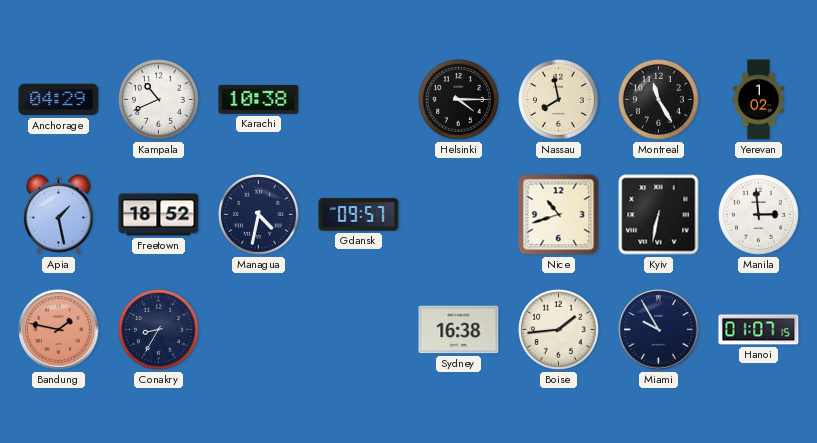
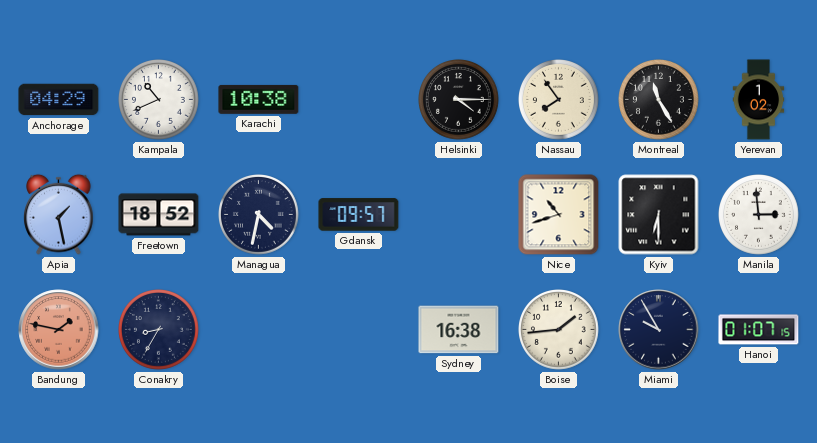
Nassau: 7:58 -> 7:54
Kyiv: 6:32 -> 6:30
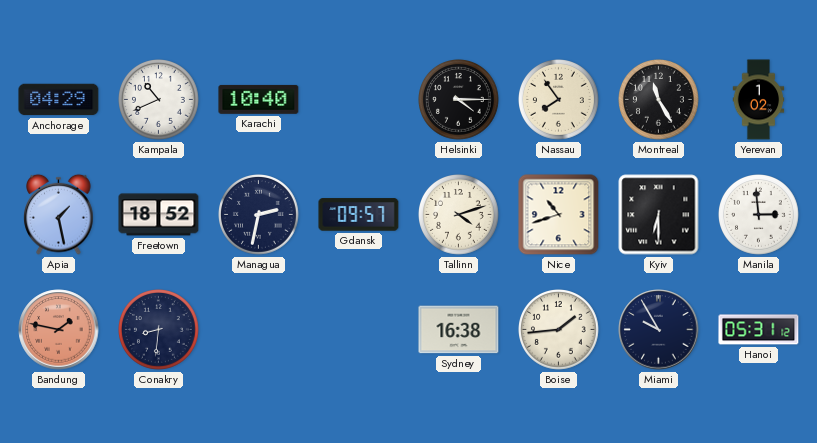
Karachi: 10:38 -> 10:40
Managua: 4:32 -> 2:32
Tallinn: none -> 4:12
Conakry: 8:35 -> 8:31
Hanoi: 01:07 -> 05:31
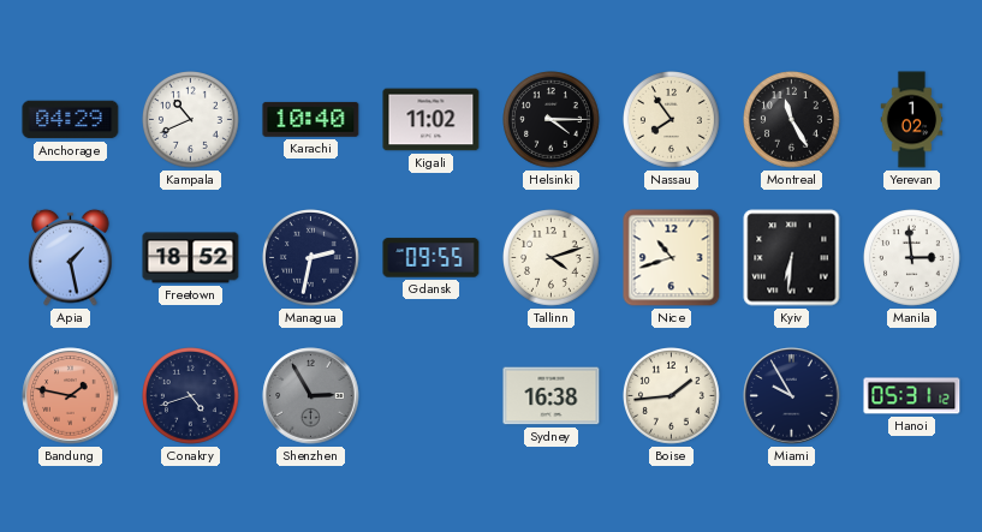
Kigali: none -> 11:02
Gdansk: 09:57 -> 09:55
Kyiv: 6:30 -> 6:31
Conakry: 8:31 -> 4:42
Shenzhen: none -> 2:55
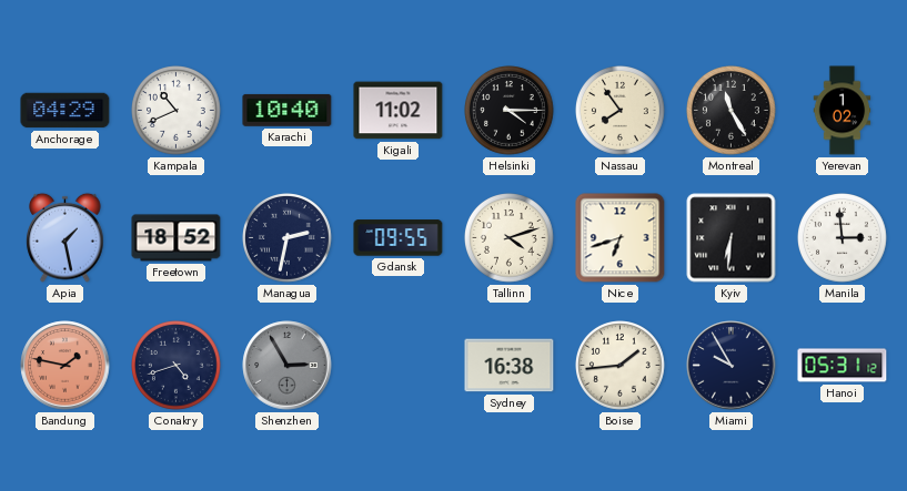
Nice: 10:42 -> 6:42
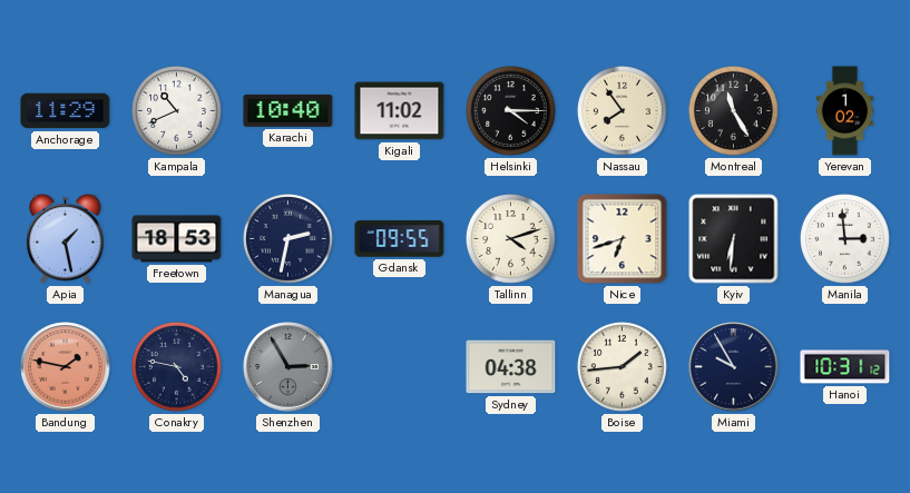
Anchorage: 04:29 -> 11:29
Freetown: 18:52 -> 18:53
Conakry: 4:42 -> 4:47
Sydney: 16:38 -> 04:38
Hanoi: 05:31 -> 10:31
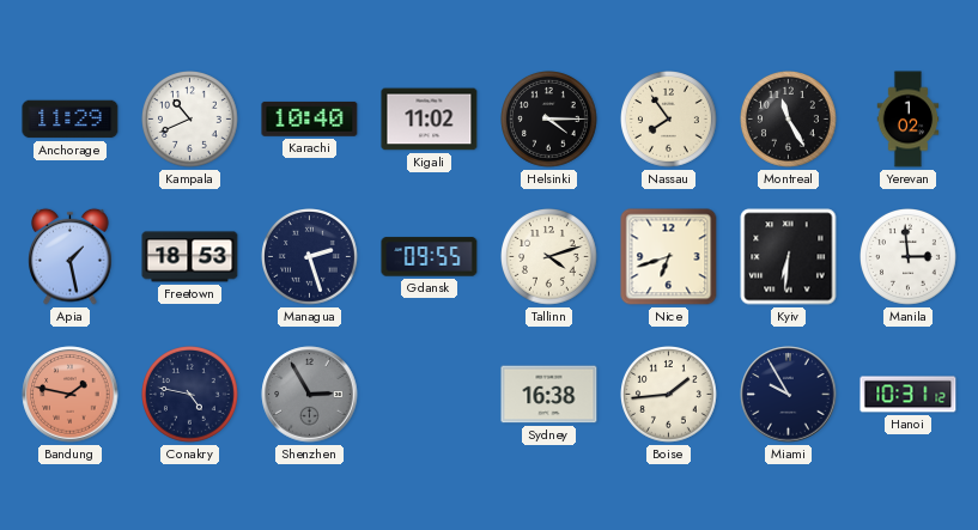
Managua: 2:32 -> 2:27
Sydney: 04:38 -> 16:38
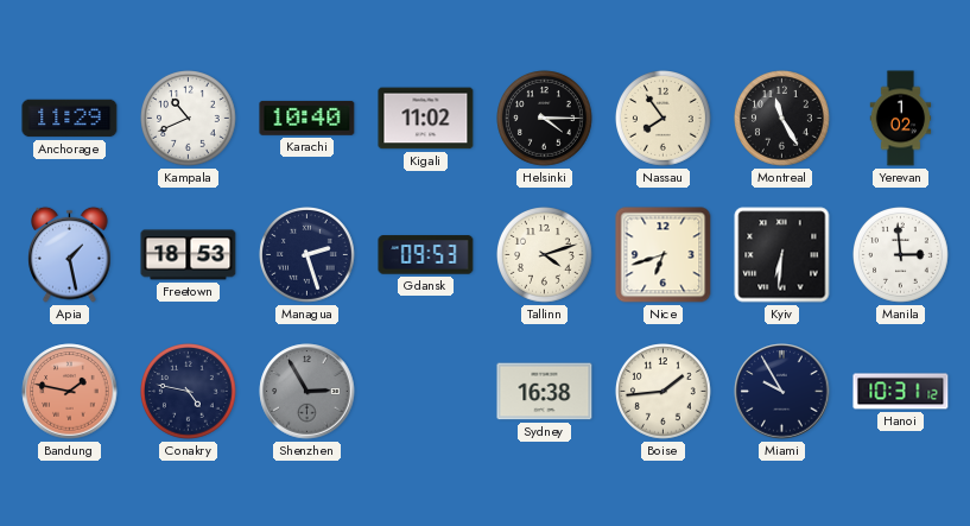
Gdansk: 09:55 -> 09:53
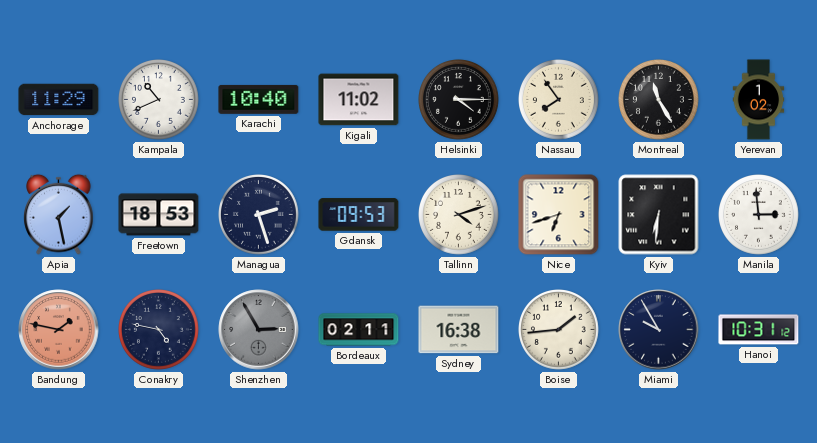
Bordeaux: none -> 02:11
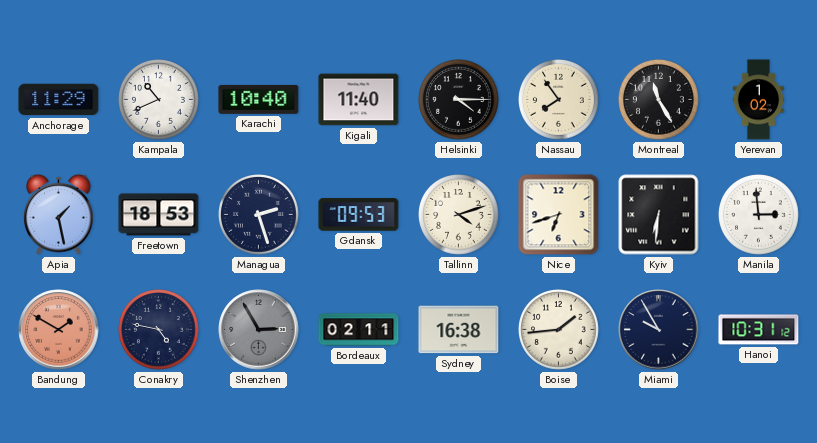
Kigali: 11:02 -> 11:40
Bandung: 1:47 -> 1:50
